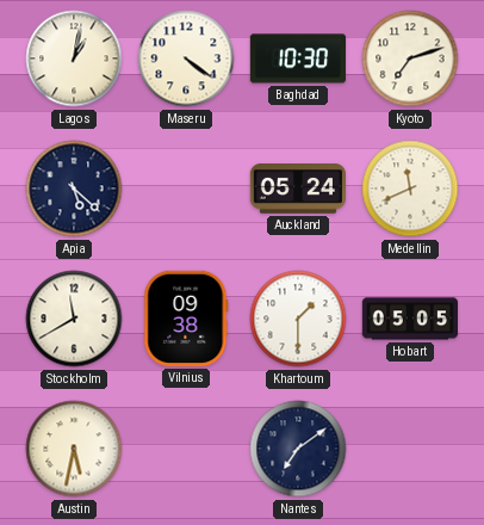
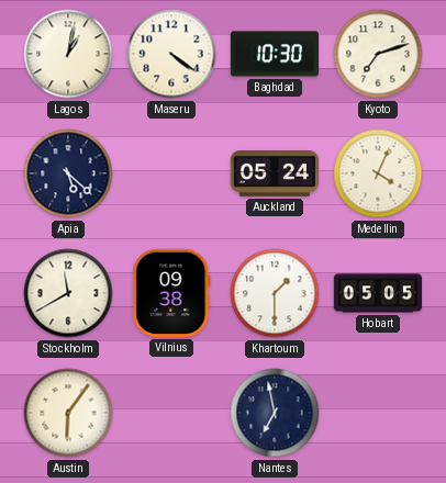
Medellin: 11:41 -> 4:04
Austin: 5:32 -> 6:06
Nantes: 7:09 -> 6:58
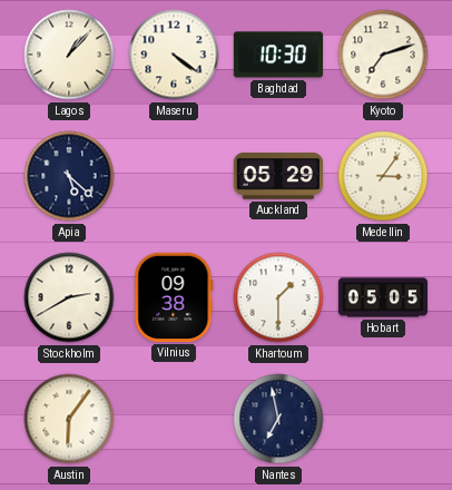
Lagos: 1:02 -> 1:07
Auckland: 05:24 -> 05:29
Medellin: 4:04 -> 3:06
Stockholm: 11:40 -> 2:40
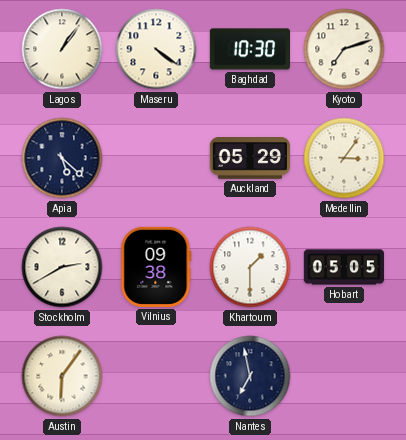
Lagos: 1:07 -> 1:06
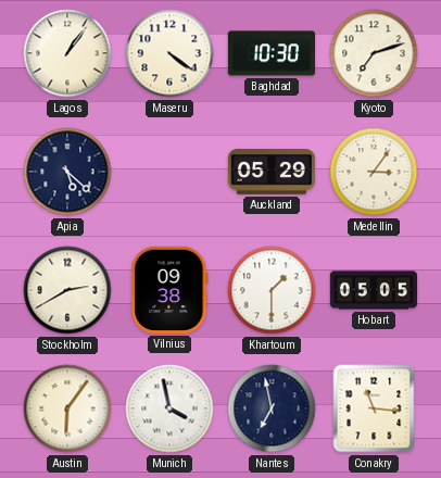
Munich: none -> 3:58
Conakry: none -> 11:16
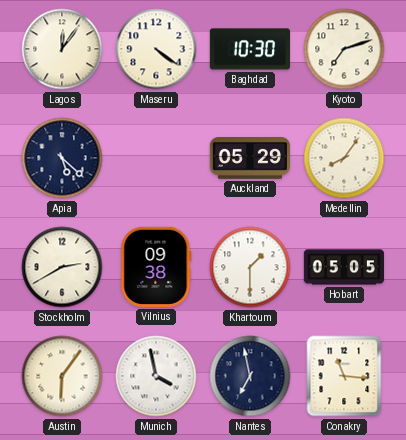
Lagos: 1:06 -> 12:06
Medellin: 3:06 -> 8:06
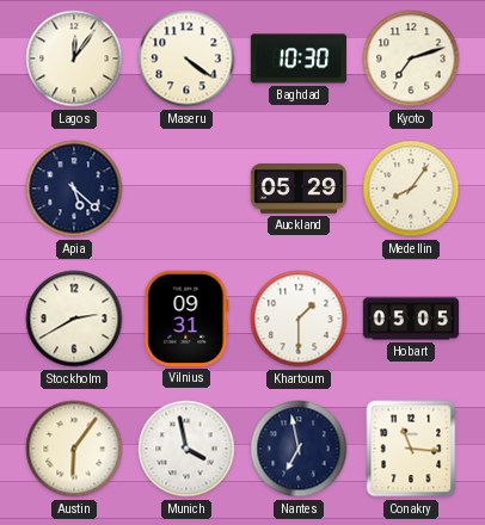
Vilnius: 09:38 -> 09:31
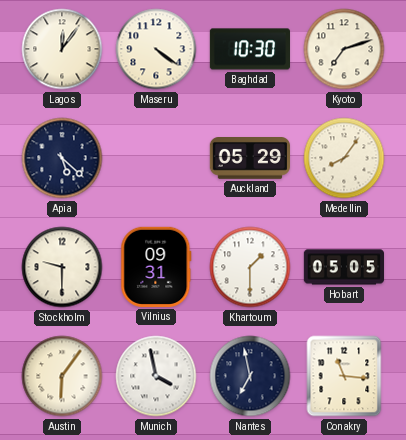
Stockholm: 2:40 -> 9:30
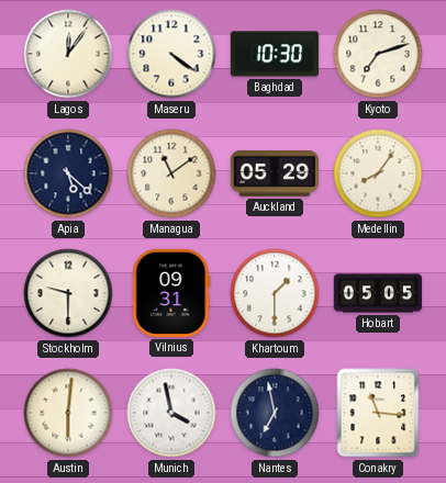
Managua: none -> 11:09
Austin: 6:06 -> 6:01
